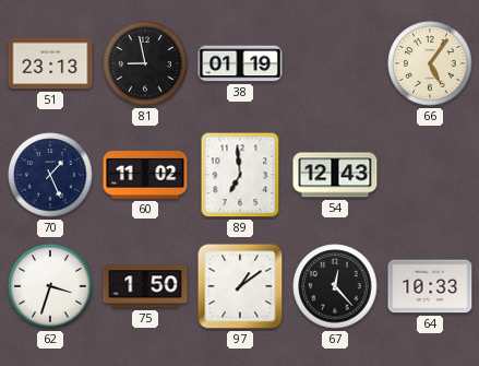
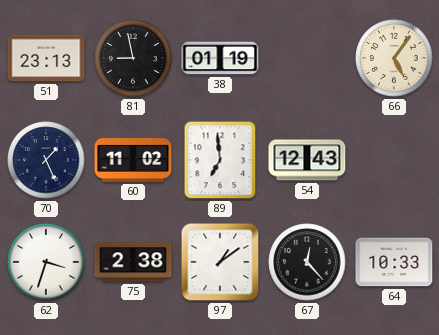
75: 1:50 -> 2:38
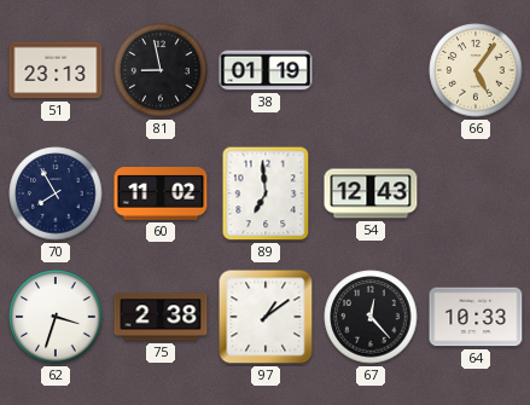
70: 1:26 -> 7:55
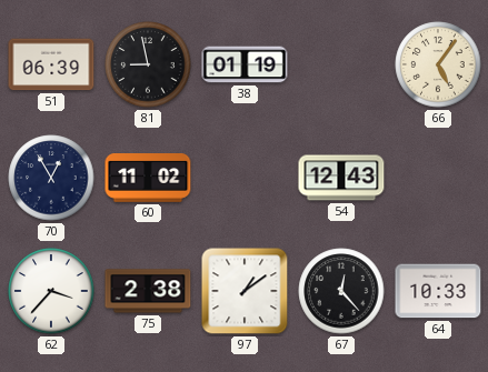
51: 23:13 -> 06:39
70: 7:55 -> 12:55
89: 6:59 -> none
62: 3:33 -> 3:37
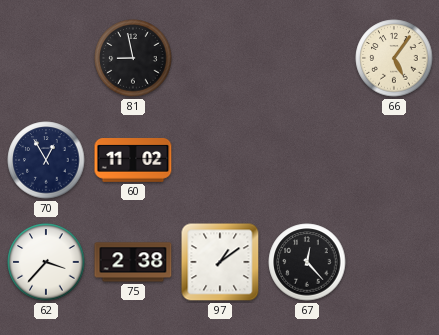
51: 06:39 -> none
38: 01:19 -> none
54: 12:43 -> none
64: 10:33 -> none
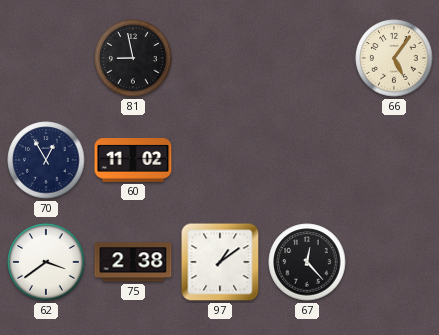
62: 3:37 -> 3:39
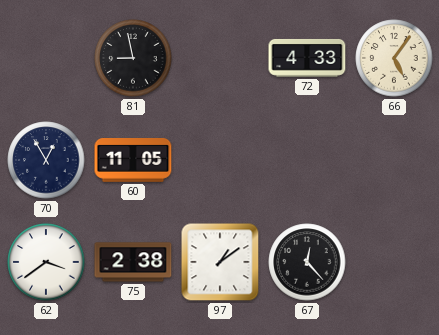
72: none -> 4:33
60: 11:02 -> 11:05
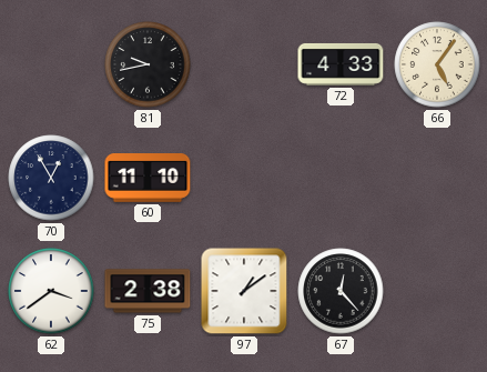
81: 8:58 -> 9:43
60: 11:05 -> 11:10
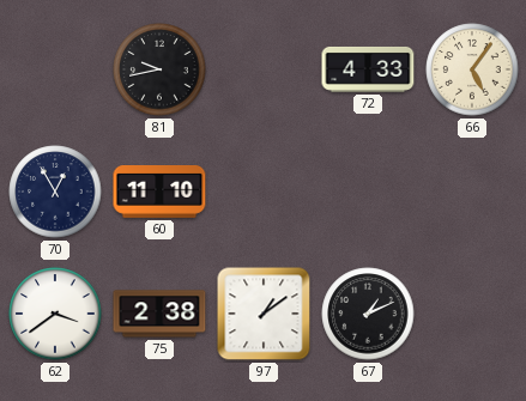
67: 12:23 -> 1:11
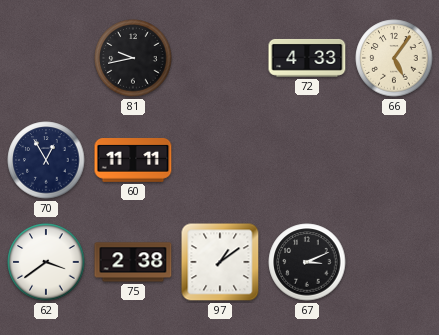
60: 11:10 -> 11:11
67: 1:11 -> 3:11
